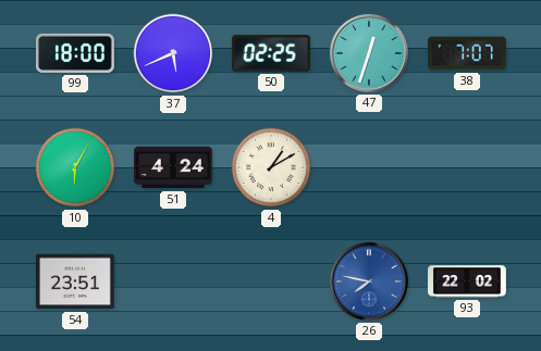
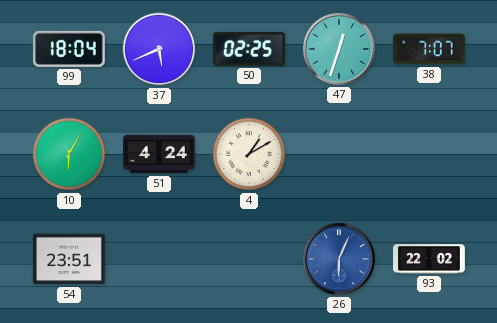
99: 18:00 -> 18:04
26: 7:47 -> 6:04
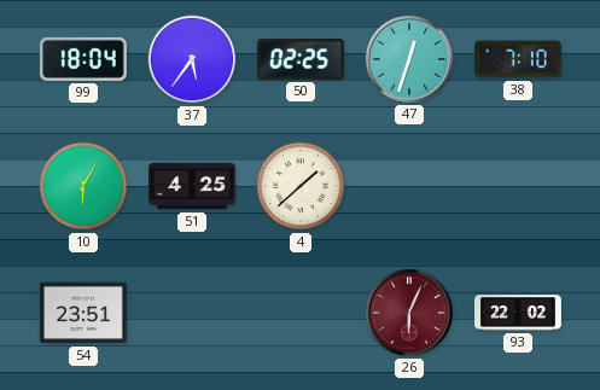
37: 5:41 -> 5:36
38: 7:07 -> 7:10
51: 4:24 -> 4:25
4: 1:10 -> 1:38
26 dial: blue -> burgundy
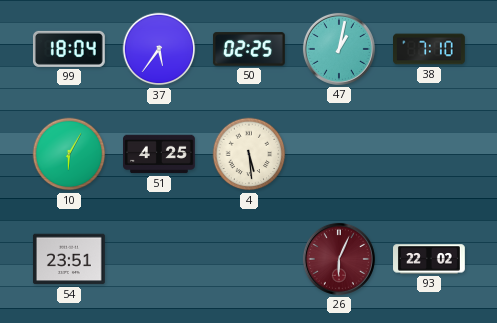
47: 12:33 -> 1:02
4: 1:38 -> 5:29
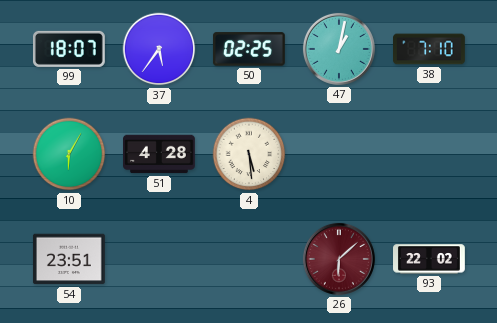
99: 18:04 -> 18:07
51: 4:25 -> 4:28
26: 6:04 -> 6:08
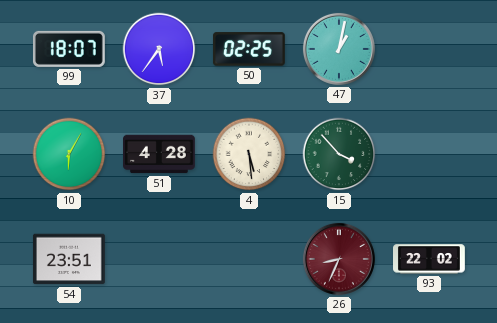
38: 7:10 -> none
15: none -> 3:53
26: 6:08 -> 8:34
